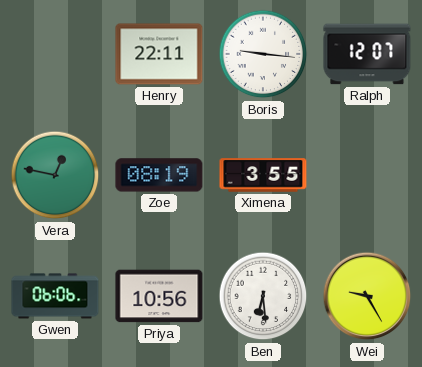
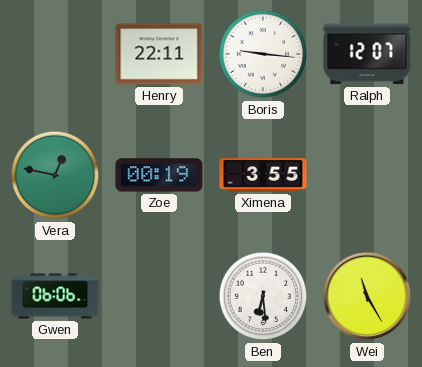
Zoe: 08:19 -> 00:19
Priya: 10:56 -> none
Wei: 9:25 -> 11:25
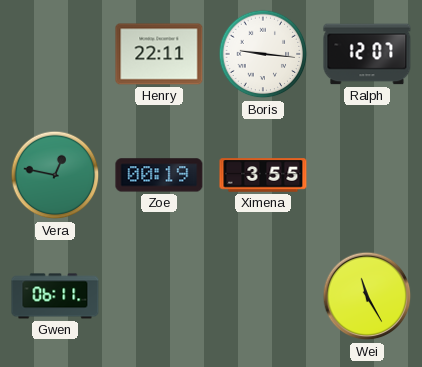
Gwen: 06:06 -> 06:11
Ben: 6:29 -> none
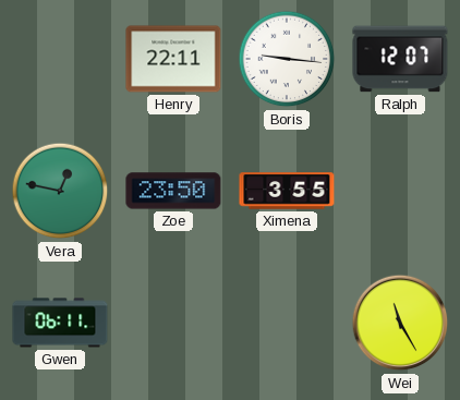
Zoe: 00:19 -> 23:50
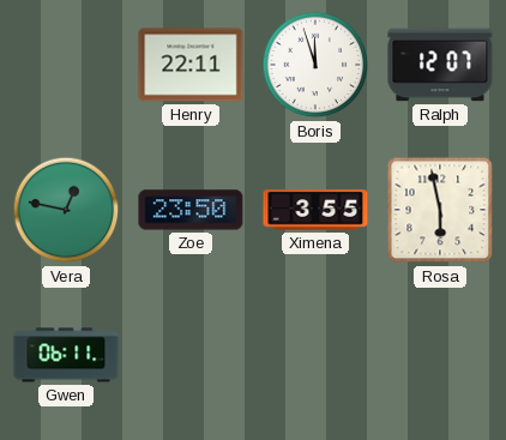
Boris: 9:16 -> 11:57
Rosa: none -> 5:58
Wei: 11:25 -> none
